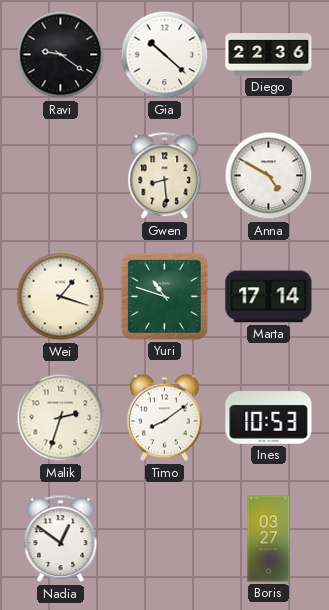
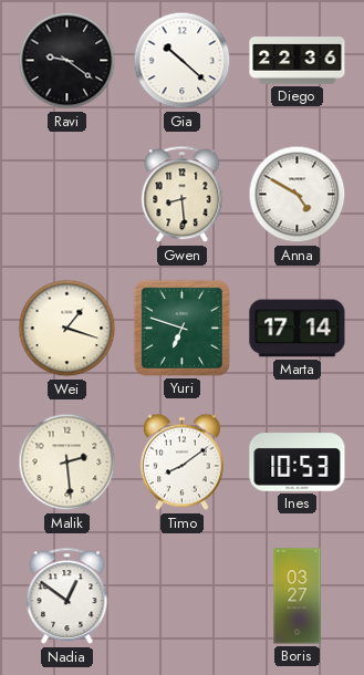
Yuri: 10:48 -> 6:48
Malik: 2:33 -> 2:29
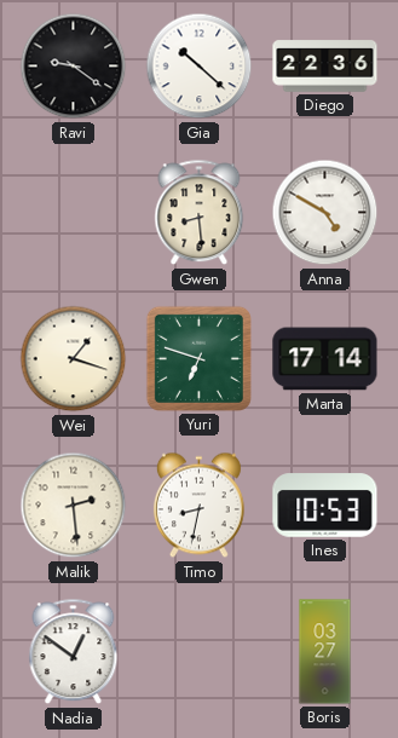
Timo: 8:09 -> 8:32
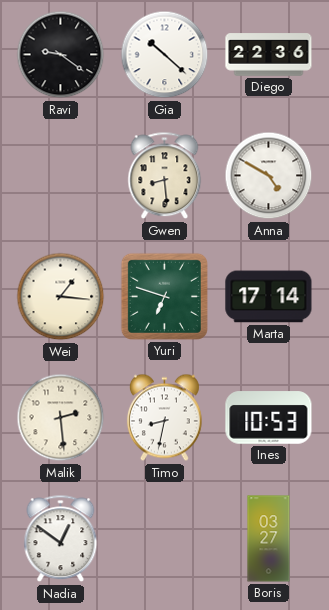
Wei: 1:18 -> 1:16
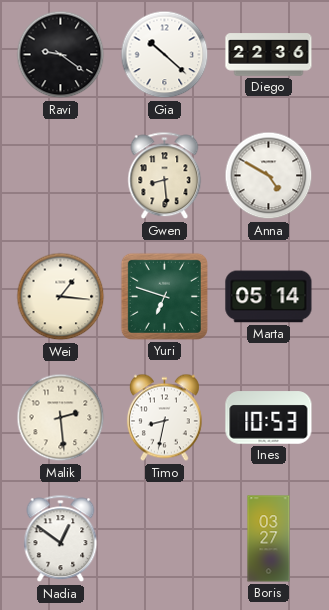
Marta: 17:14 -> 05:14
